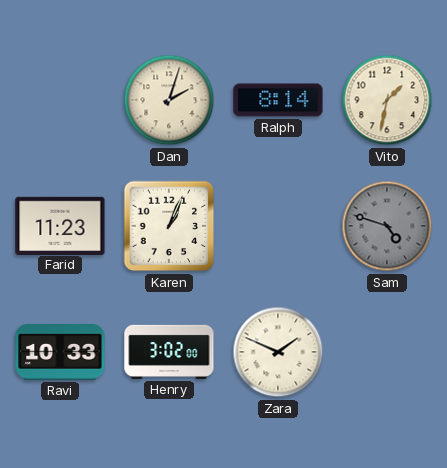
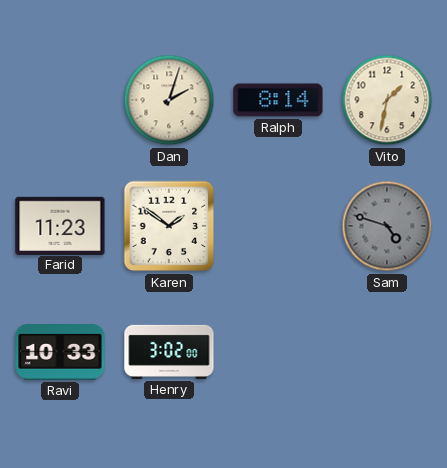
Karen: 1:04 -> 1:51
Zara: 1:49 -> none
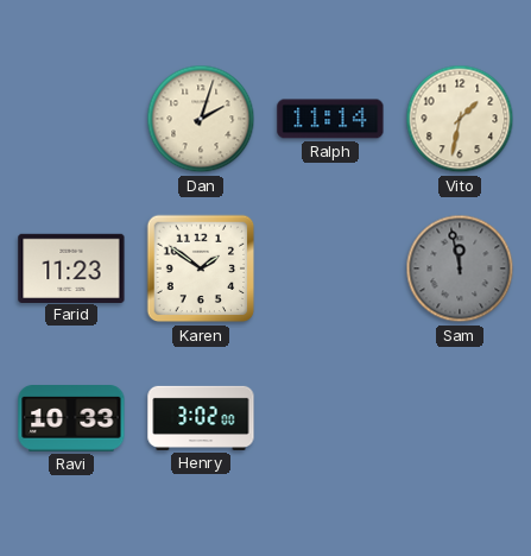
Ralph: 8:14 -> 11:14
Sam: 4:48 -> 11:58
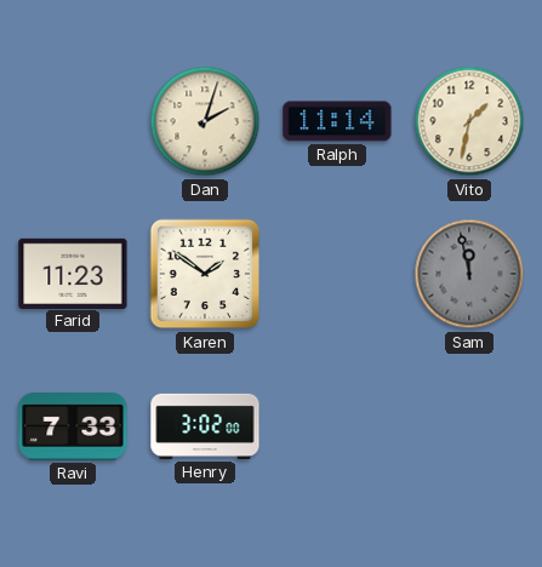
Ravi: 10:33 -> 7:33
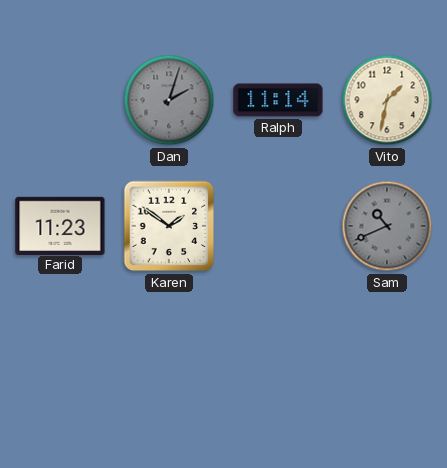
Dan dial: cream -> grey
Sam: 11:58 -> 10:41
Ravi: 7:33 -> none
Henry: 3:02 -> none
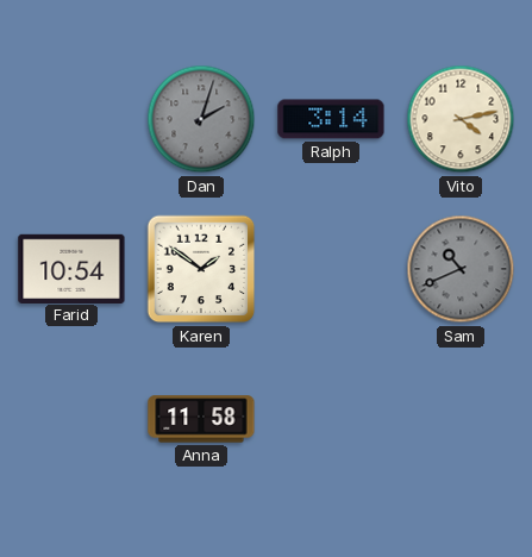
Ralph: 11:14 -> 3:14
Vito: 1:32 -> 4:13
Farid: 11:23 -> 10:54
Anna: none -> 11:58
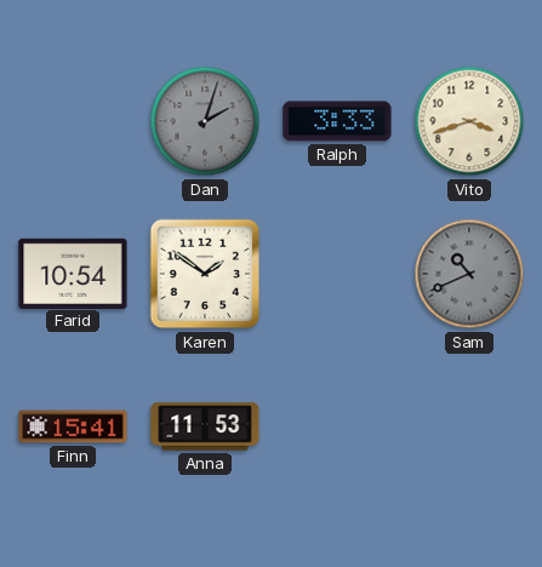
Ralph: 3:14 -> 3:33
Vito: 4:13 -> 3:42
Finn: none -> 15:41
Anna: 11:58 -> 11:53
